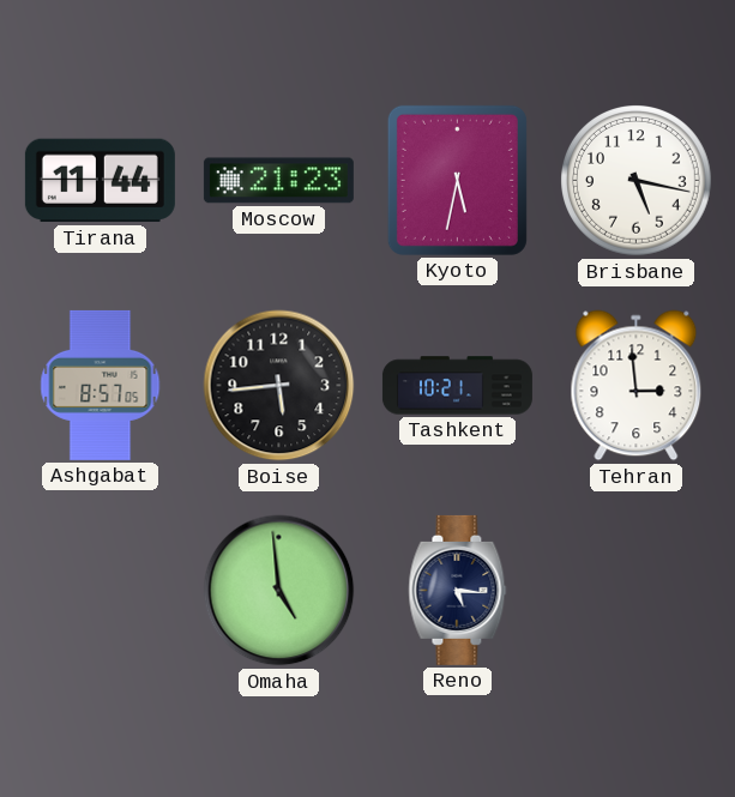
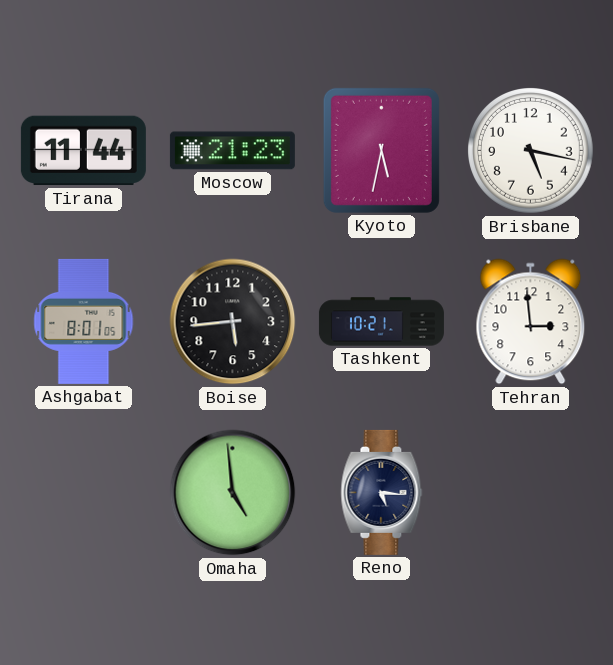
Ashgabat: 8:57 -> 8:01
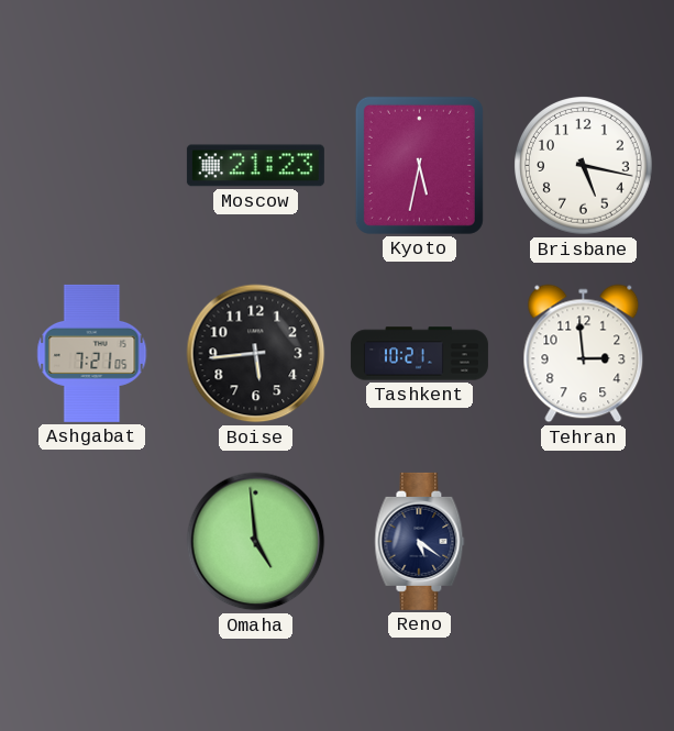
Tirana: 11:44 -> none
Ashgabat: 8:01 -> 7:21
Reno: 5:16 -> 5:21
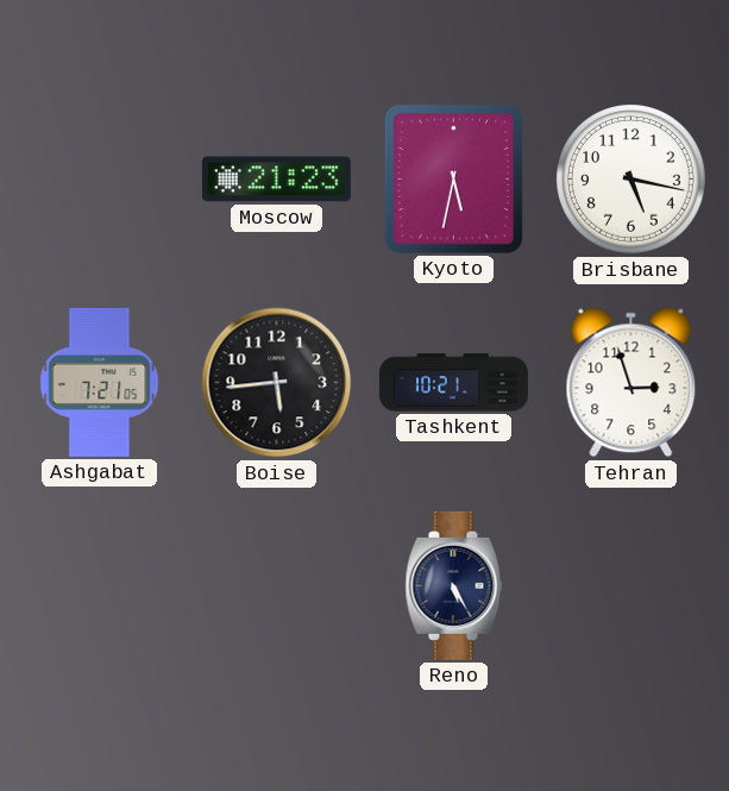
Tehran: 2:59 -> 2:57
Omaha: 4:59 -> none
Reno: 5:21 -> 5:25
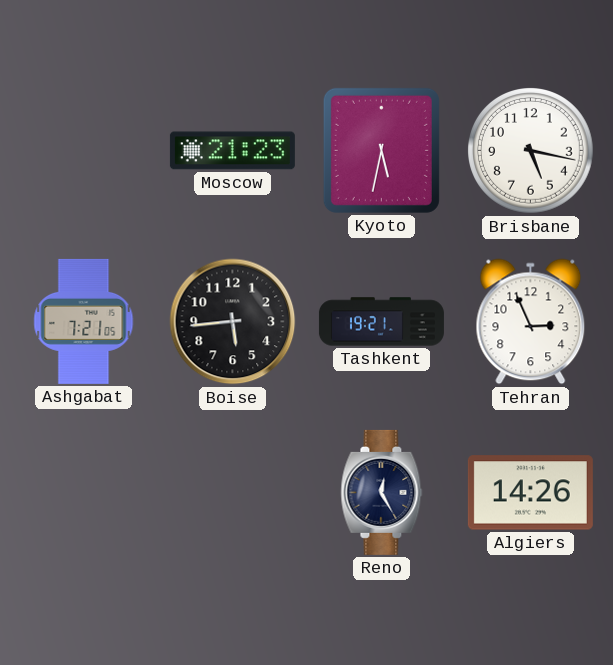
Tashkent: 10:21 -> 19:21
Tehran: 2:57 -> 2:56
Reno: 5:25 -> 12:25
Algiers: none -> 14:26
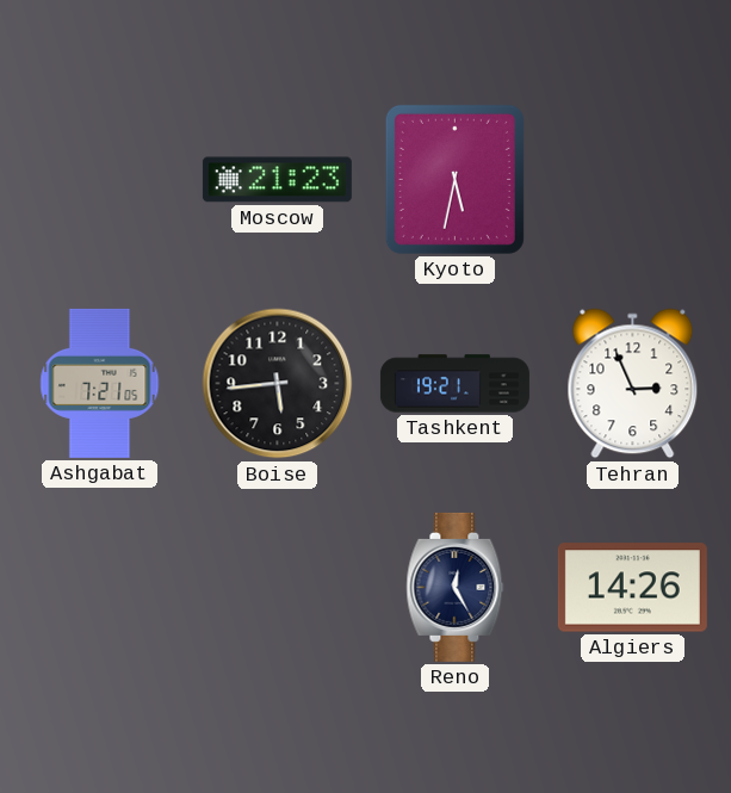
Brisbane: 5:17 -> none
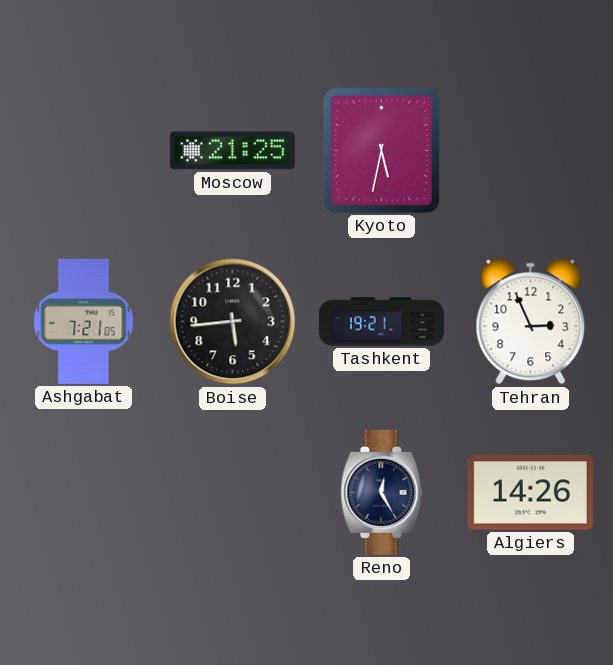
Moscow: 21:23 -> 21:25
